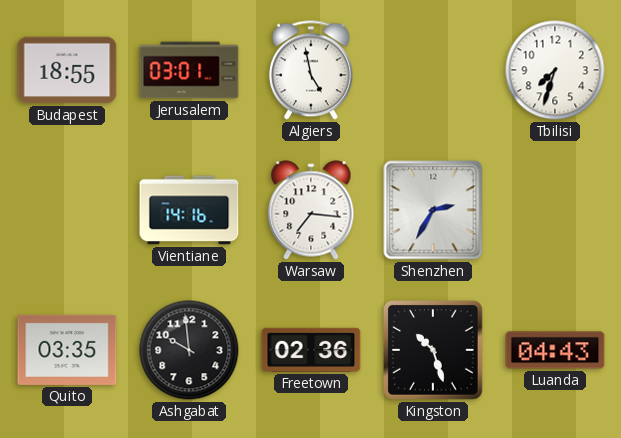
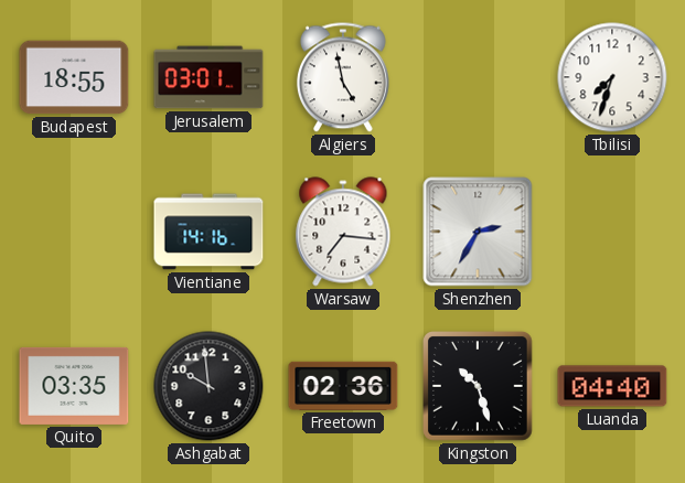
Luanda: 04:43 -> 04:40
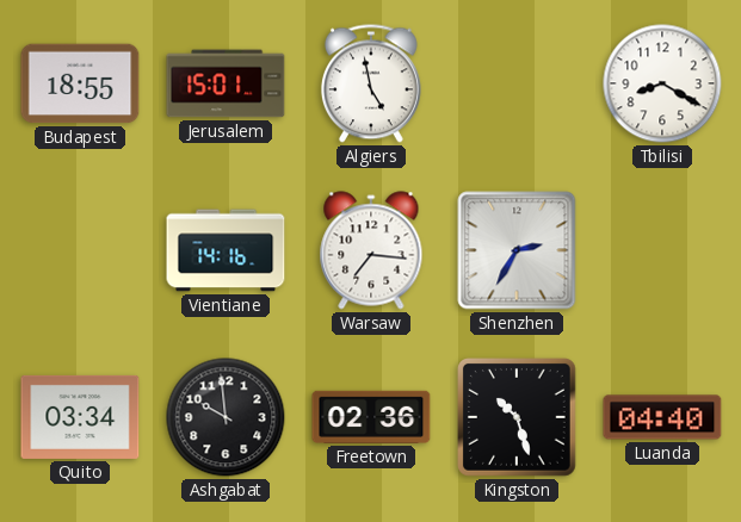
Jerusalem: 03:01 -> 15:01
Tbilisi: 7:33 -> 8:20
Quito: 03:35 -> 03:34
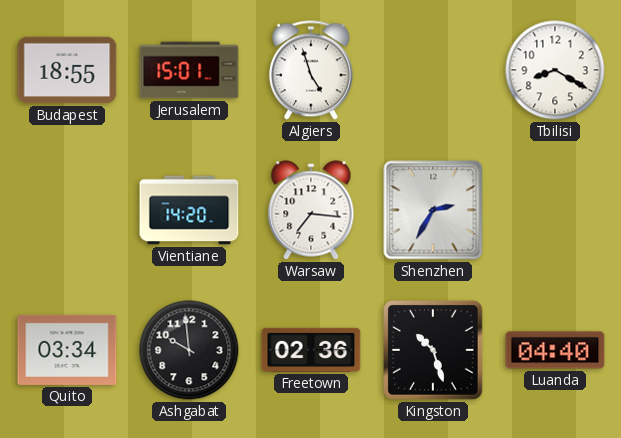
Algiers: 4:58 -> 4:57
Vientiane: 14:16 -> 14:20
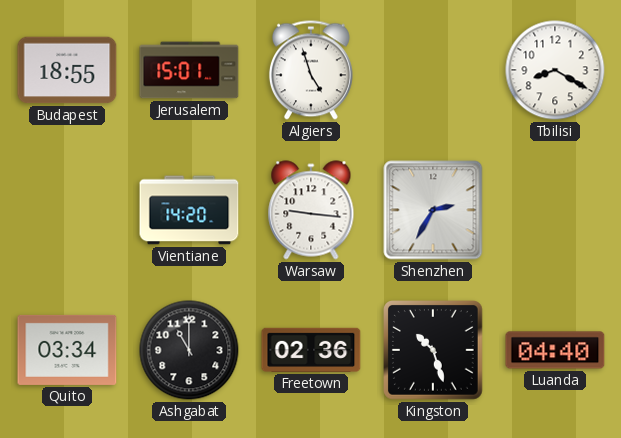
Warsaw: 7:16 -> 9:16
Ashgabat: 9:59 -> 11:00
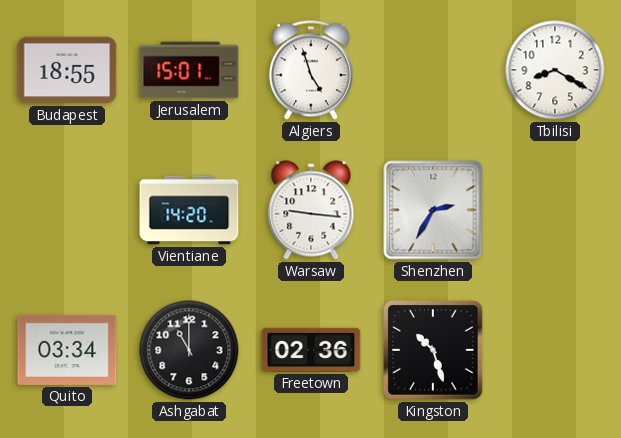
Luanda: 04:40 -> none
